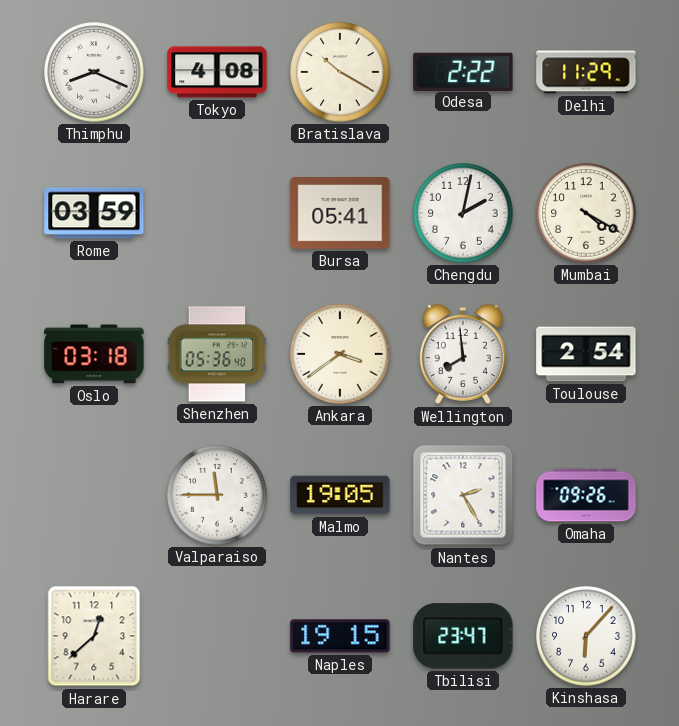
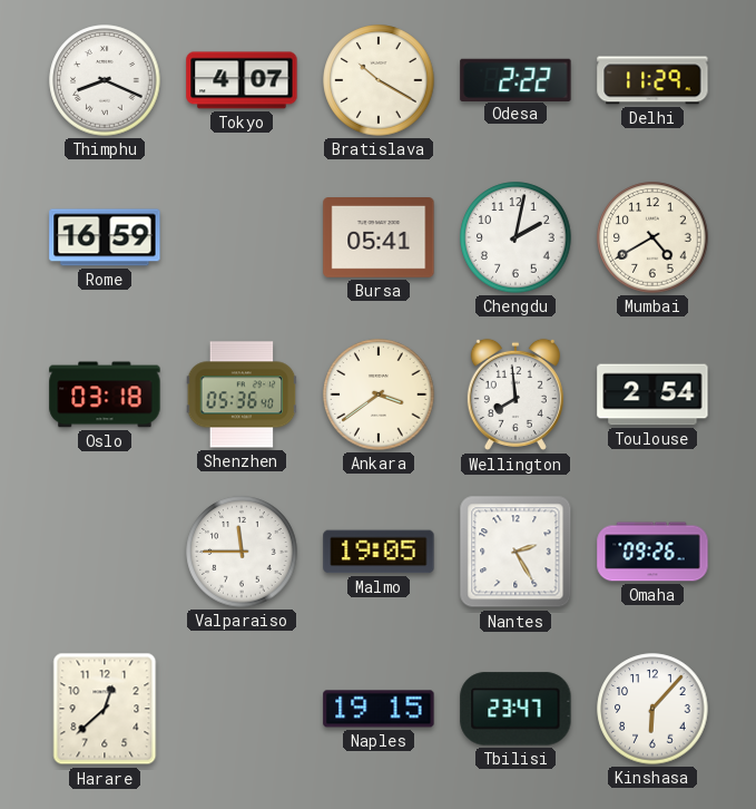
Tokyo: 4:08 -> 4:07
Rome: 03:59 -> 16:59
Mumbai: 4:20 -> 4:40
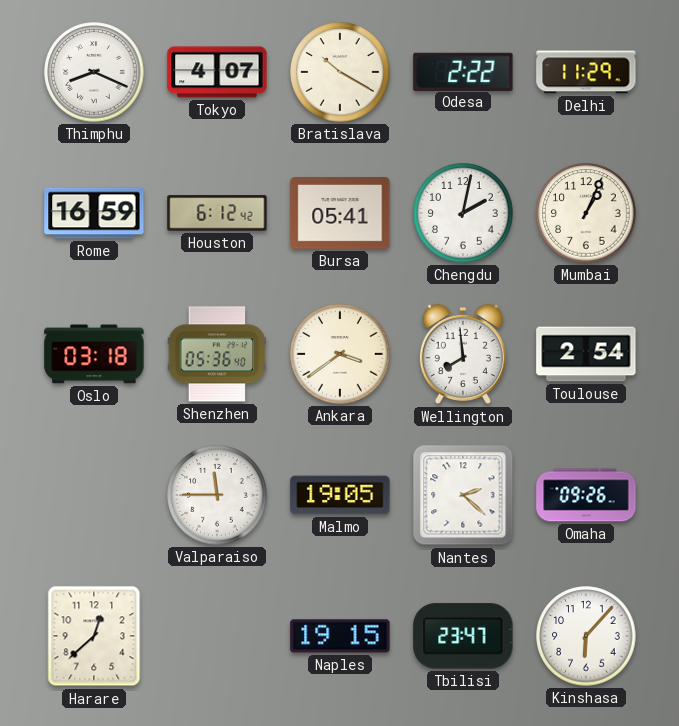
Houston: none -> 6:12
Mumbai: 4:40 -> 1:04
Nantes: 2:25 -> 2:22
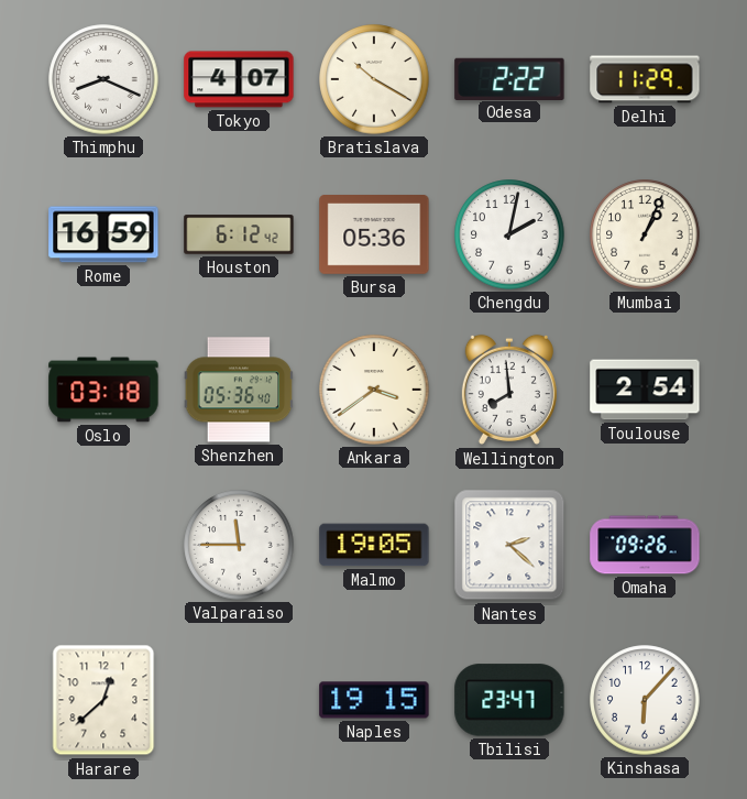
Bursa: 05:41 -> 05:36
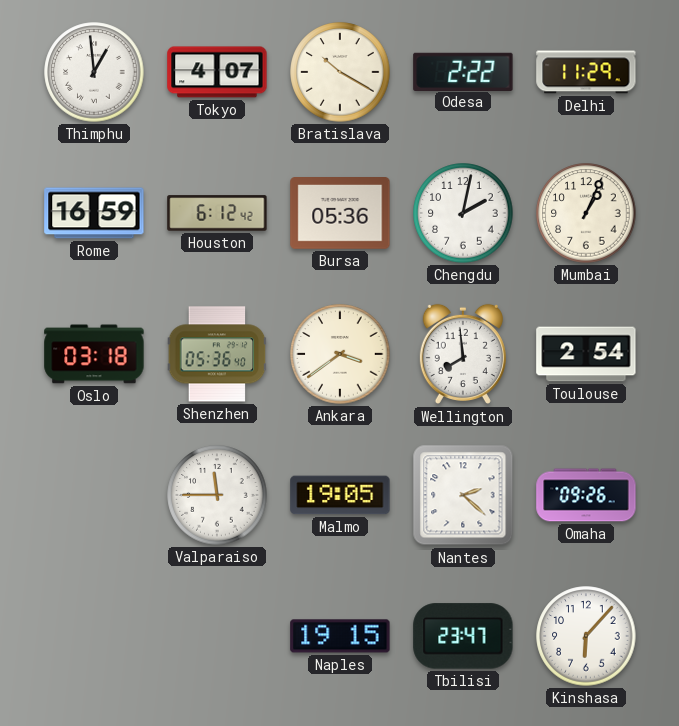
Thimphu: 8:19 -> 12:59
Harare: 12:38 -> none
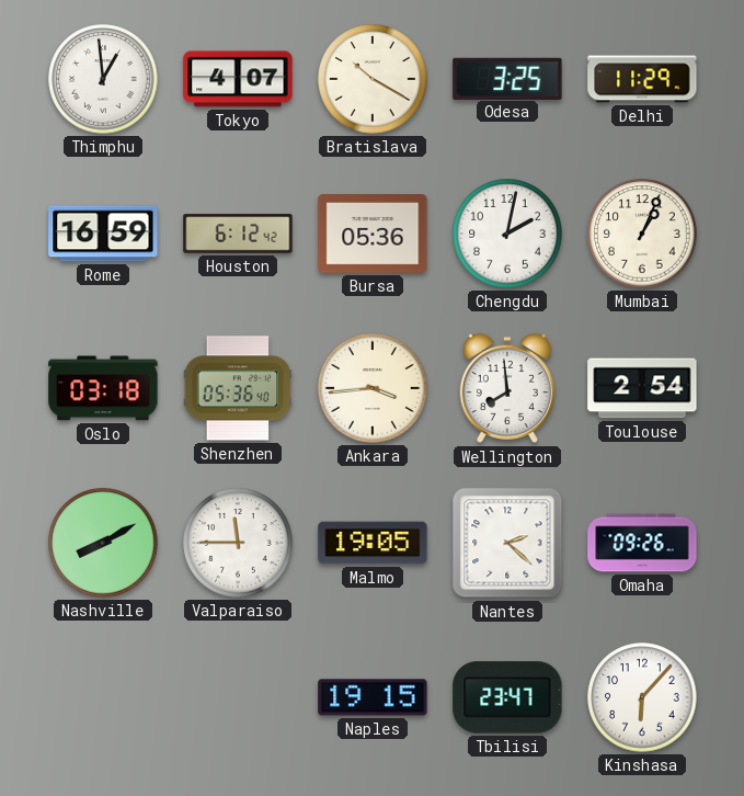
Odesa: 2:22 -> 3:25
Ankara: 3:39 -> 3:44
Nashville: none -> 8:10
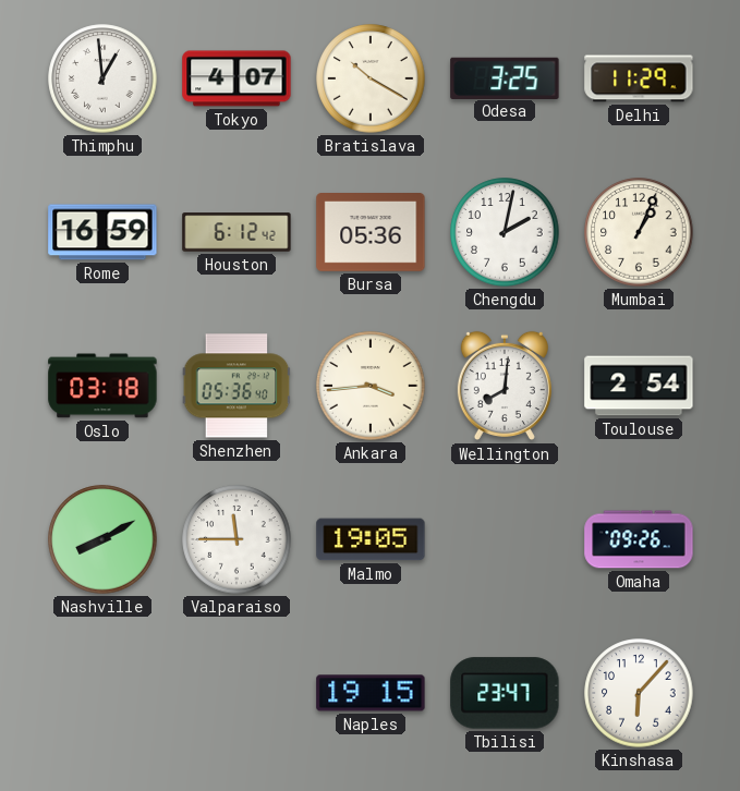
Wellington: 7:59 -> 8:01
Nantes: 2:22 -> none
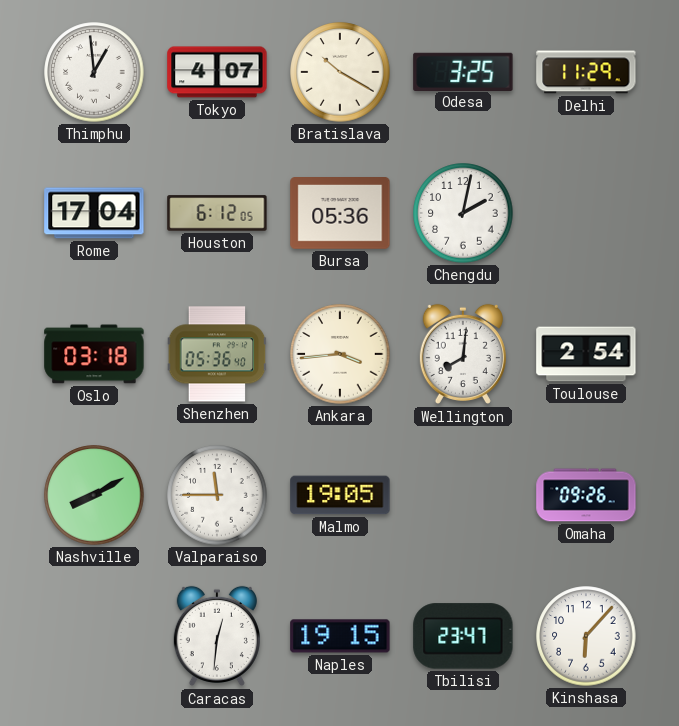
Rome: 16:59 -> 17:04
Houston: 6:12:42 -> 6:12:05
Mumbai: 1:04 -> none
Caracas: none -> 12:31
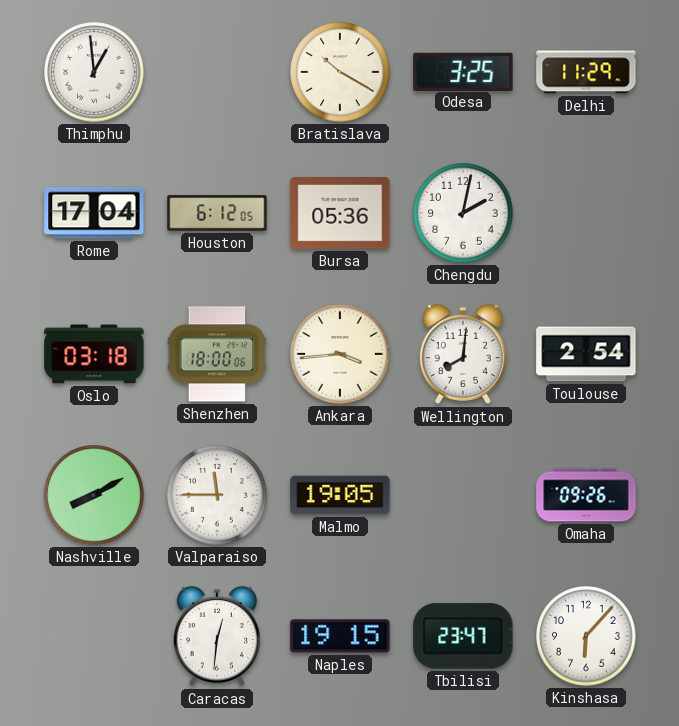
Tokyo: 4:07 -> none
Shenzhen: 05:36 -> 18:00
